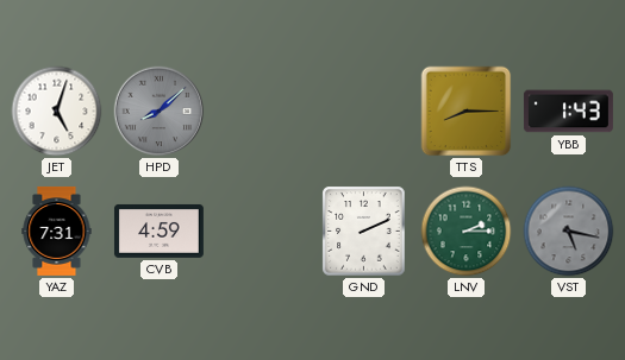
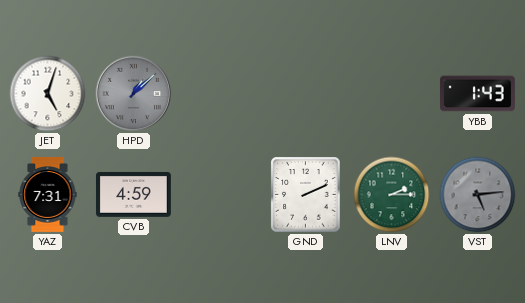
HPD: 8:08 -> 1:08
TTS: 8:15 -> none
VST: 5:17 -> 5:14
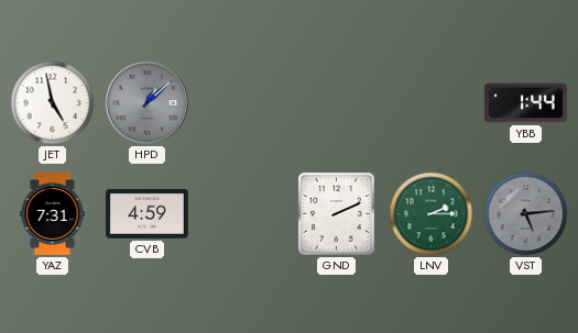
JET: 5:03 -> 4:58
YBB: 1:43 -> 1:44
